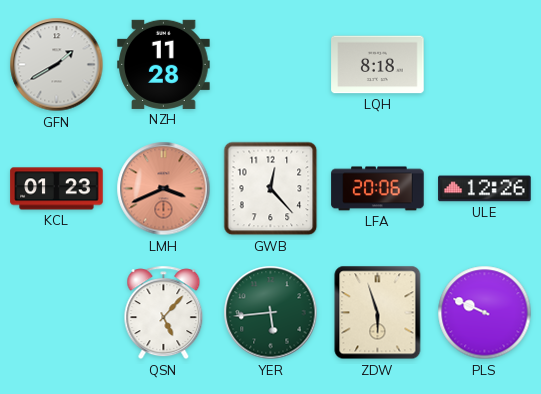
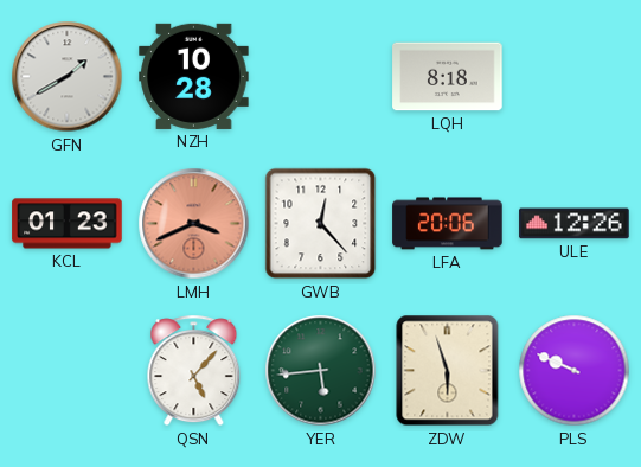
NZH: 11:28 -> 10:28
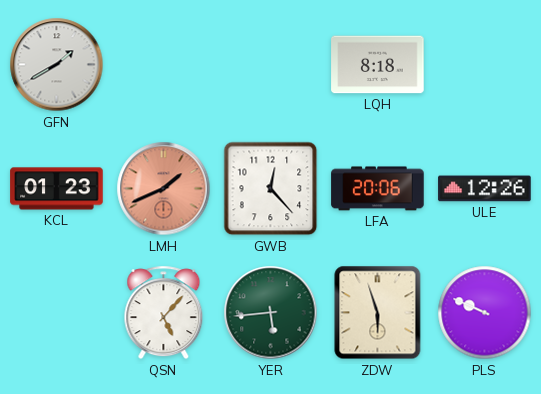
NZH: 10:28 -> none
LMH: 3:41 -> 1:41
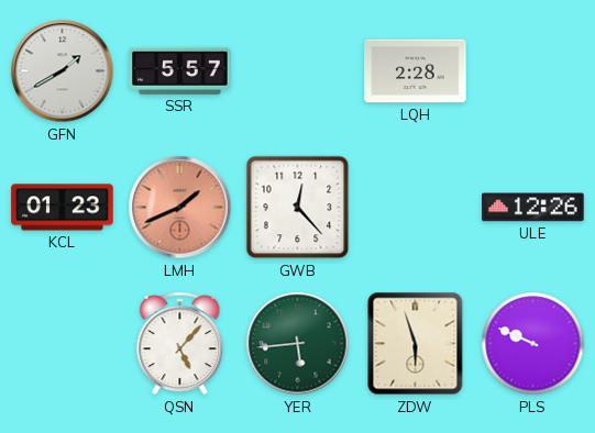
SSR: none -> 5:57
LQH: 8:18 -> 2:28
LFA: 20:06 -> none
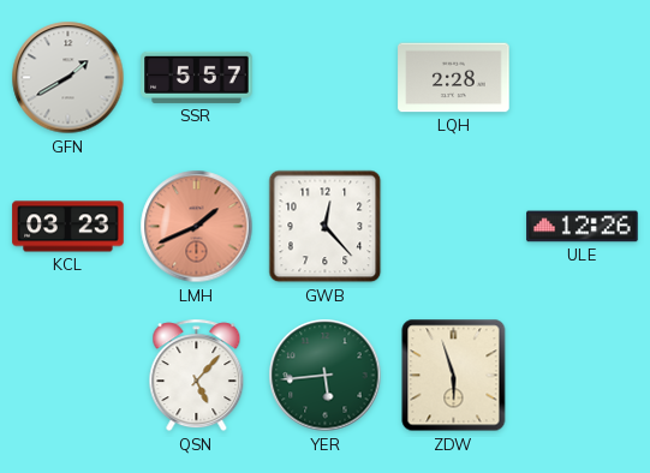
KCL: 01:23 -> 03:23
PLS: 9:49 -> none
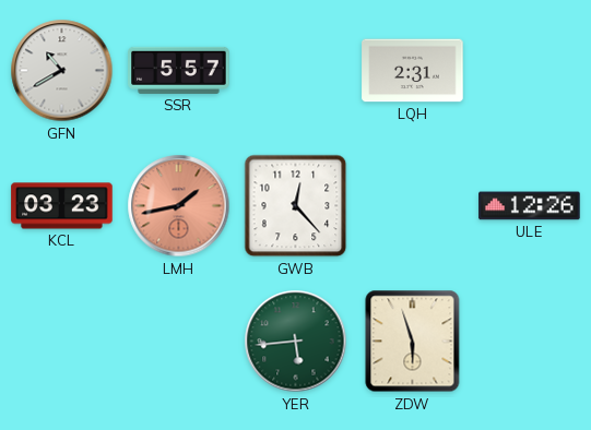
GFN: 1:40 -> 10:40
LQH: 2:28 -> 2:31
LMH: 1:41 -> 1:43
QSN: 5:07 -> none
